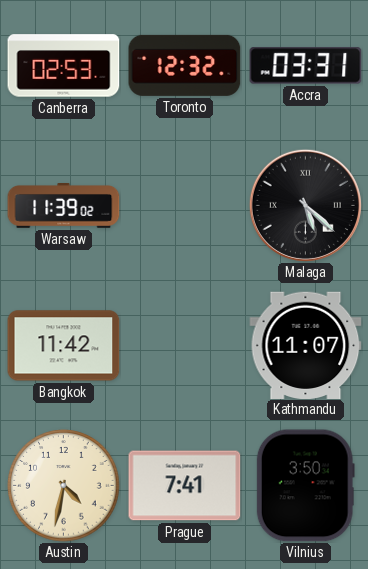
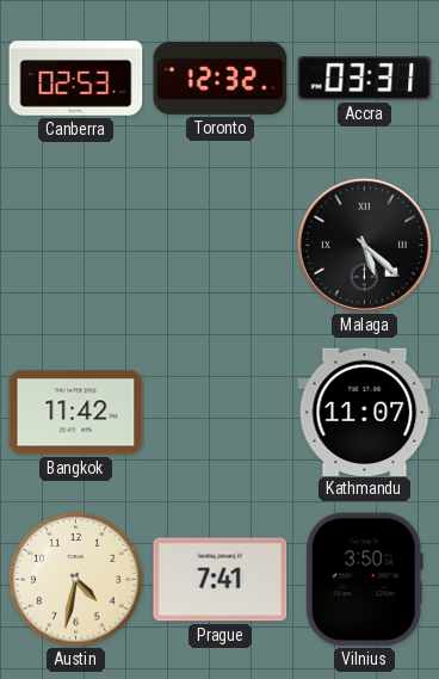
Warsaw: 11:39 -> none
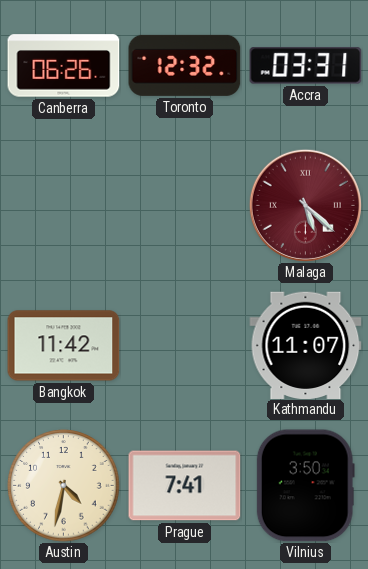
Canberra: 02:53 -> 06:26
Malaga dial: black -> burgundy
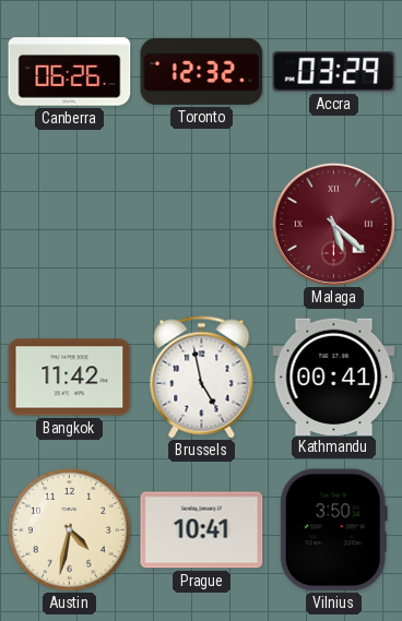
Accra: 03:31 -> 03:29
Brussels: none -> 4:58
Kathmandu: 11:07 -> 00:41
Prague: 7:41 -> 10:41
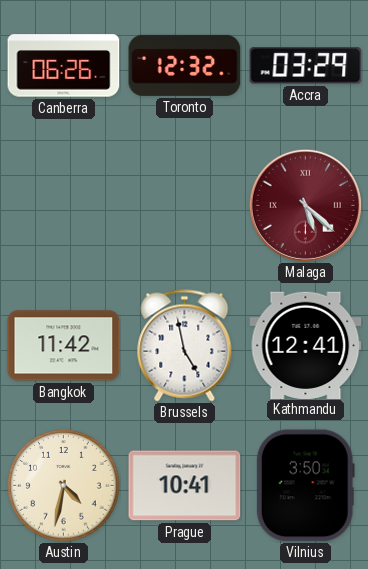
Kathmandu: 00:41 -> 12:41
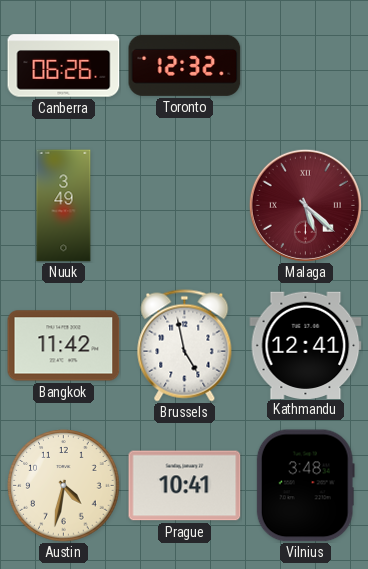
Accra: 03:29 -> none
Nuuk: none -> 3:49
Vilnius: 3:50 -> 3:48
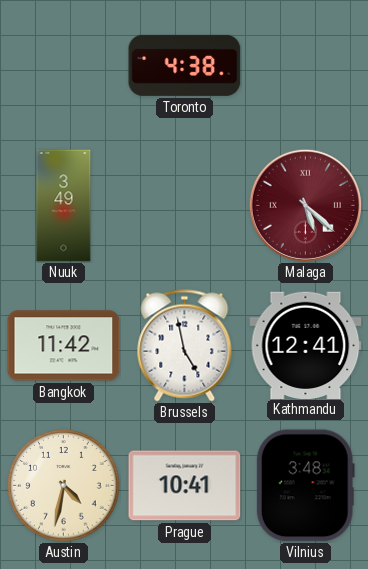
Canberra: 06:26 -> none
Toronto: 12:32 -> 4:38
